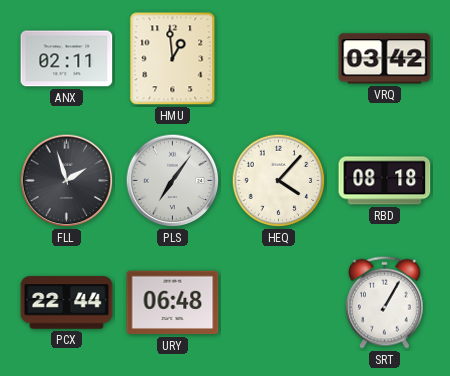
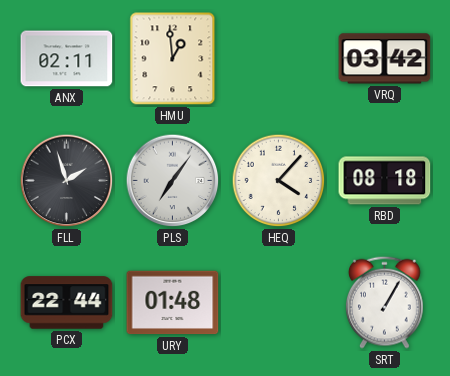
URY: 06:48 -> 01:48
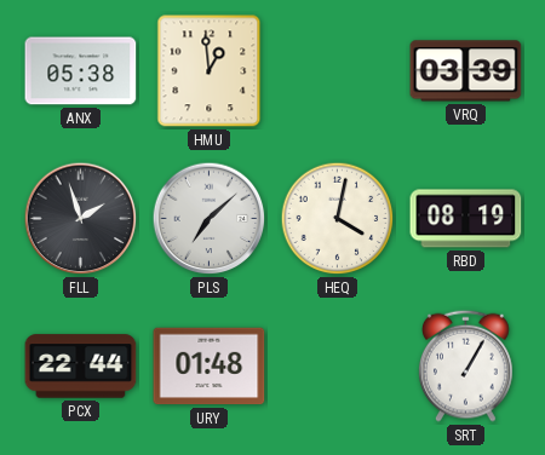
ANX: 02:11 -> 05:38
VRQ: 03:42 -> 03:39
PLS: 7:06 -> 7:08
HEQ: 4:07 -> 4:02
RBD: 08:18 -> 08:19
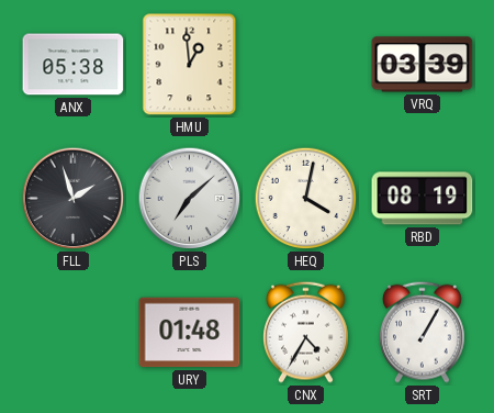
PCX: 22:44 -> none
CNX: none -> 4:35
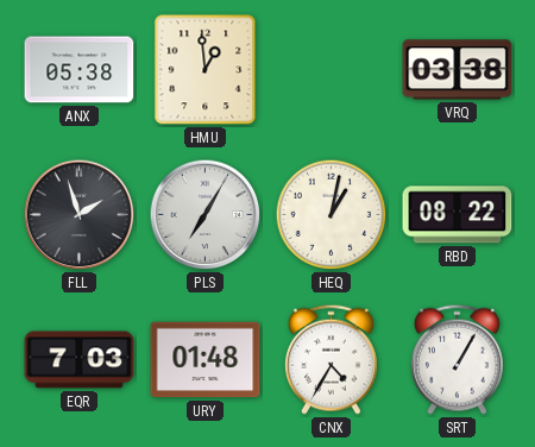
VRQ: 03:39 -> 03:38
PLS: 7:08 -> 7:05
HEQ: 4:02 -> 1:02
RBD: 08:19 -> 08:22
EQR: none -> 7:03
